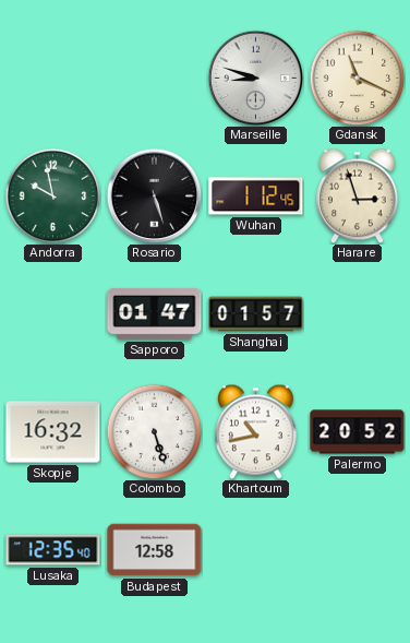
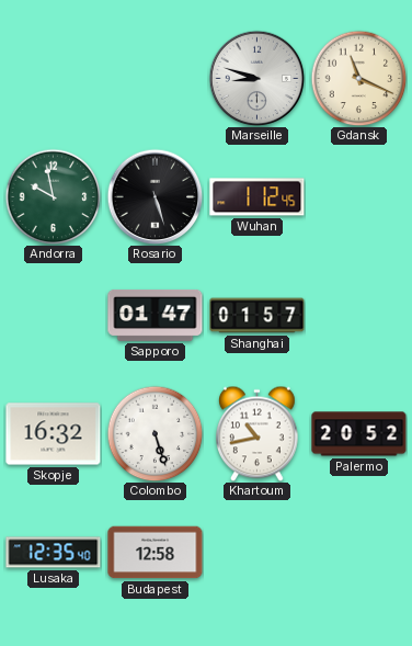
Harare: 2:57 -> none
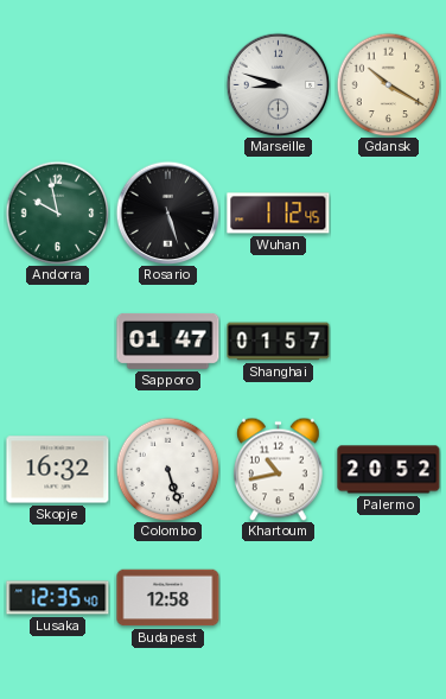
Gdansk: 11:19 -> 10:20
